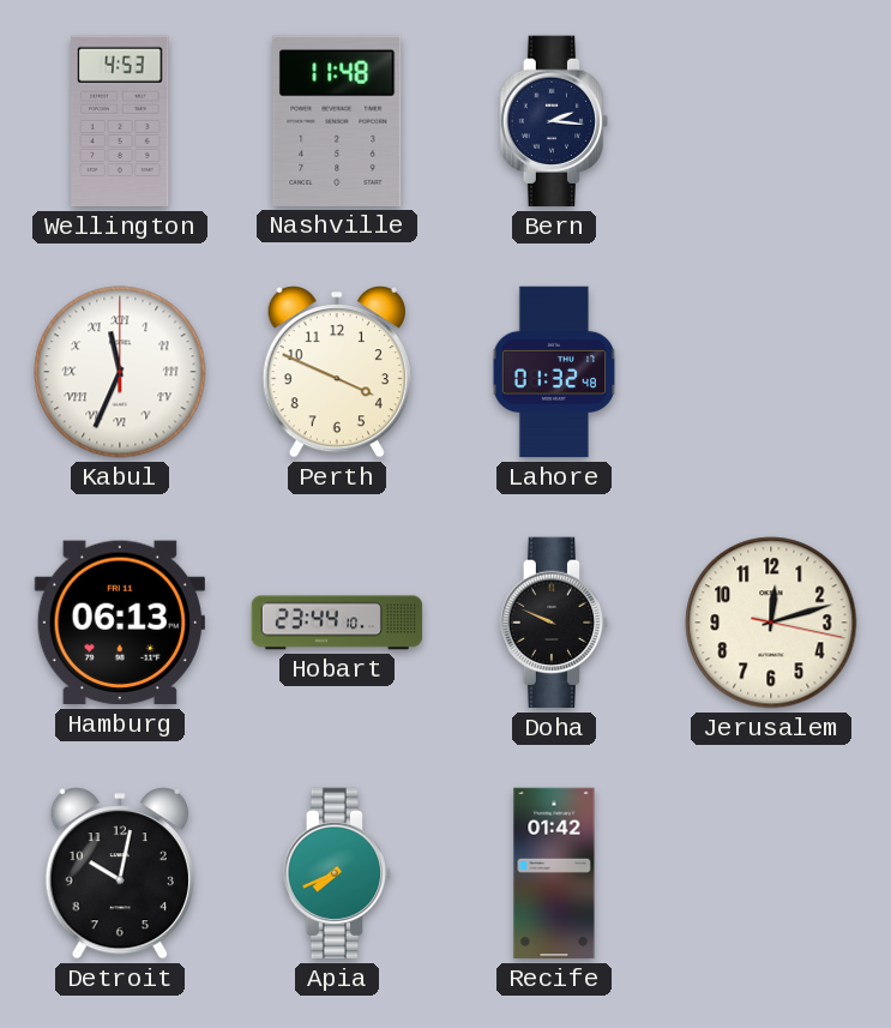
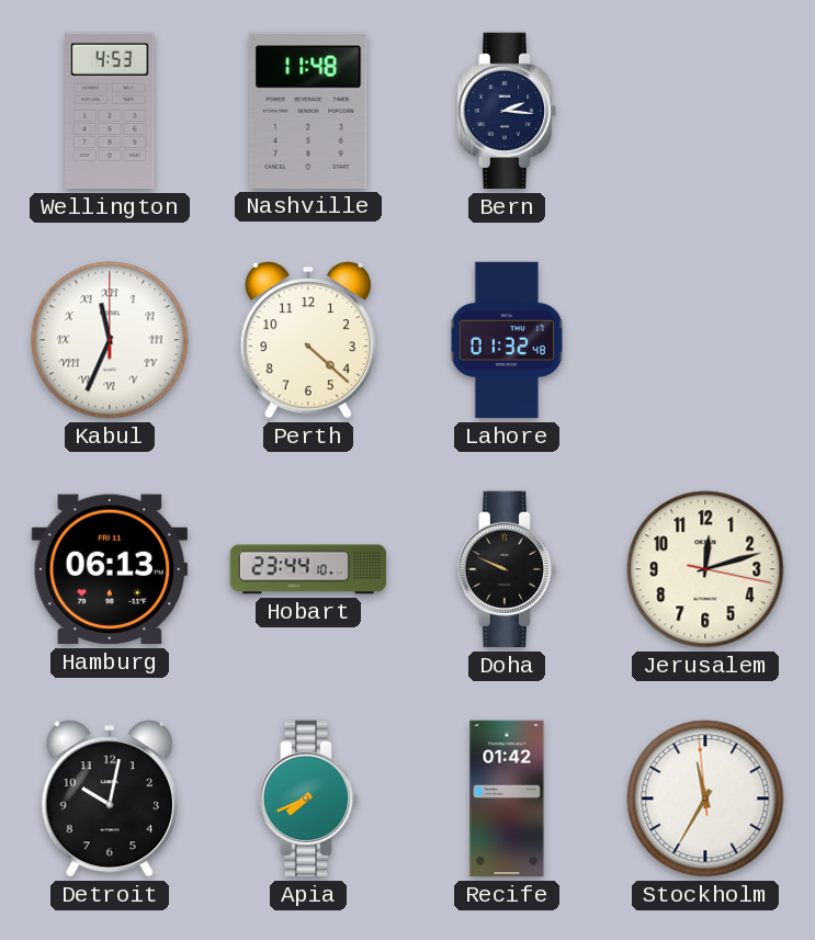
Perth: 3:49 -> 4:22
Stockholm: none -> 11:34
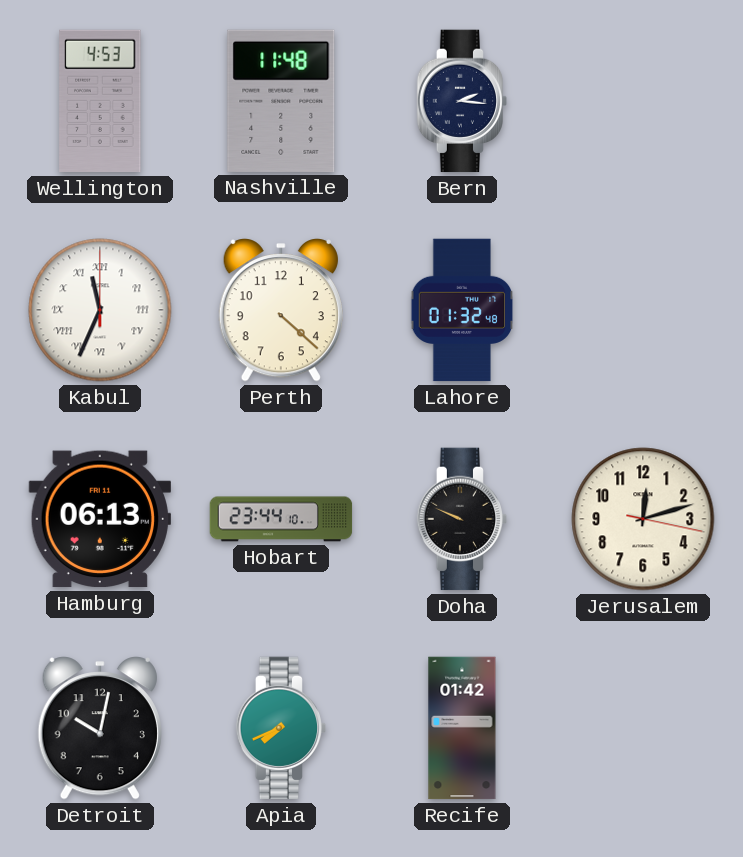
Stockholm: 11:34 -> none
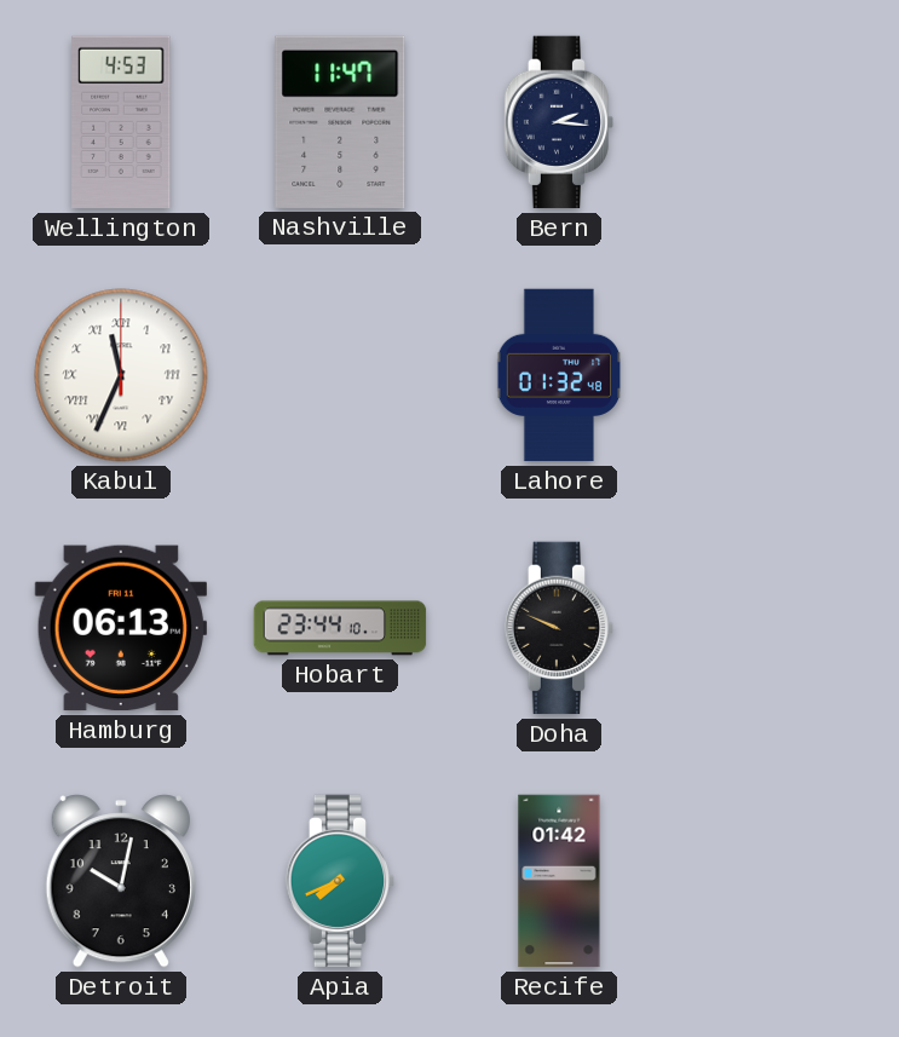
Nashville: 11:48 -> 11:47
Perth: 4:22 -> none
Jerusalem: 12:12 -> none
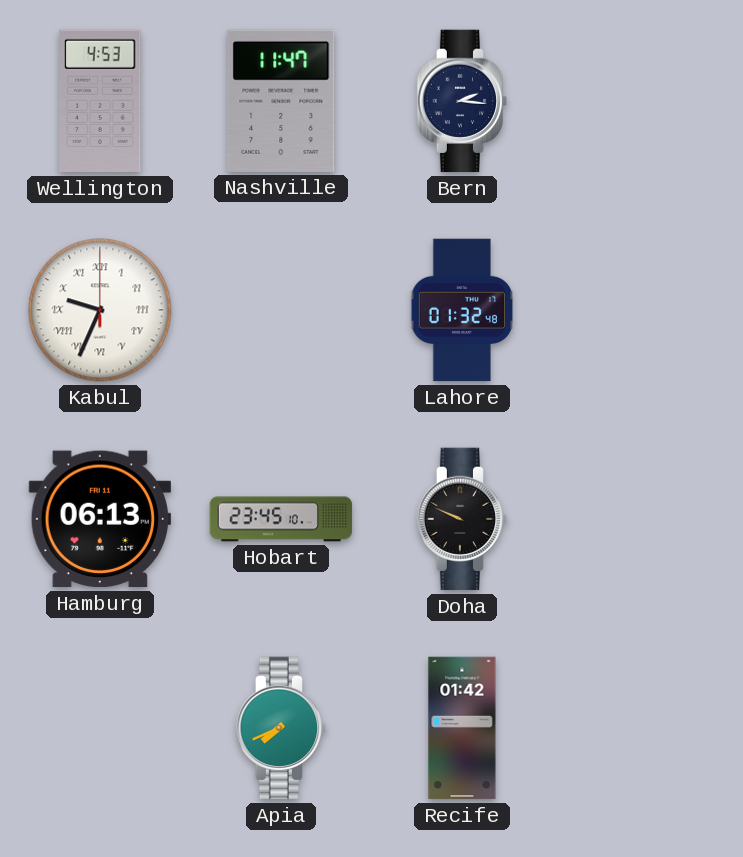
Kabul: 11:34 -> 9:34
Hobart: 23:44 -> 23:45
Detroit: 10:02 -> none
